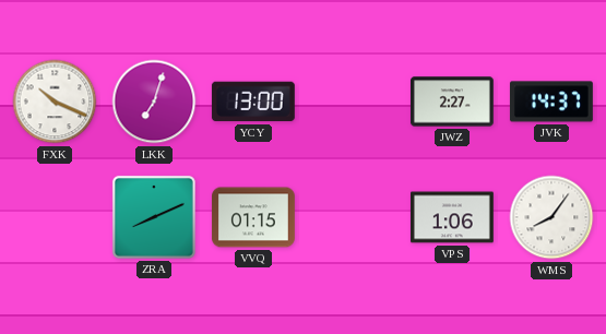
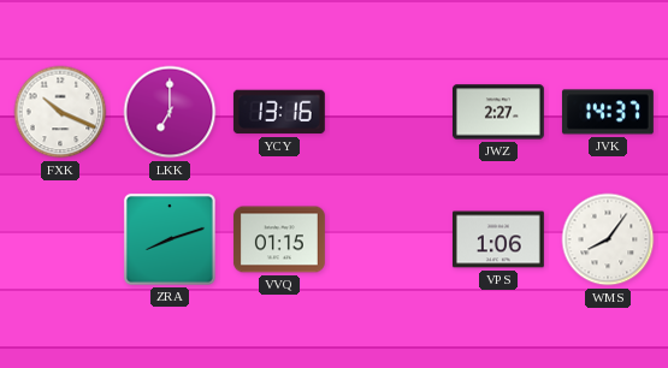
LKK: 7:03 -> 7:00
YCY: 13:00 -> 13:16
ZRA: 8:11 -> 8:12
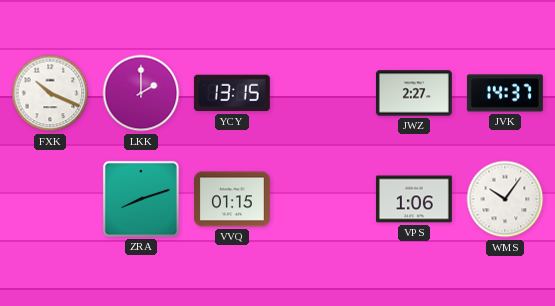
LKK: 7:00 -> 2:00
YCY: 13:16 -> 13:15
WMS: 8:06 -> 10:06
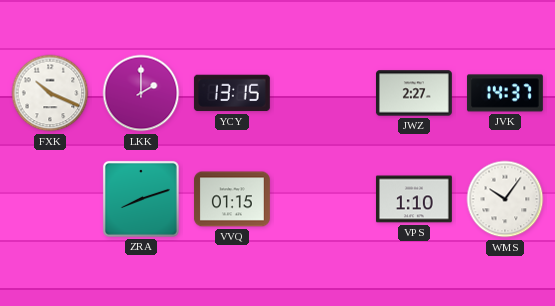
VPS: 1:06 -> 1:10
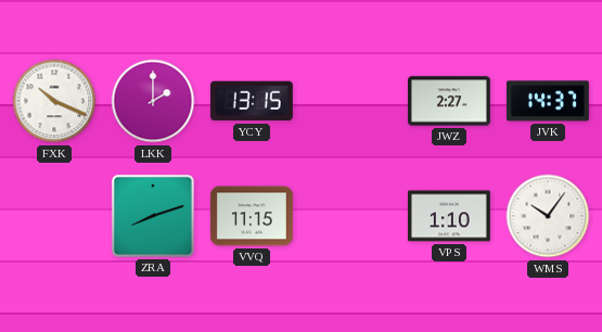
VVQ: 01:15 -> 11:15
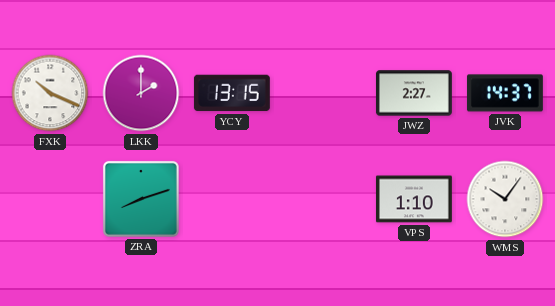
VVQ: 11:15 -> none
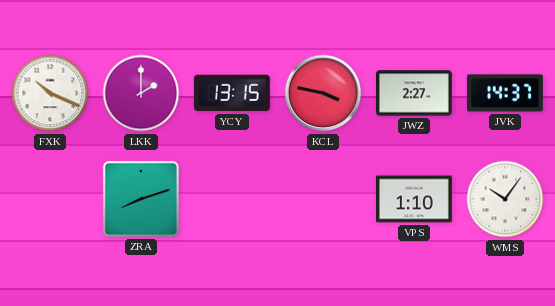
KCL: none -> 3:47
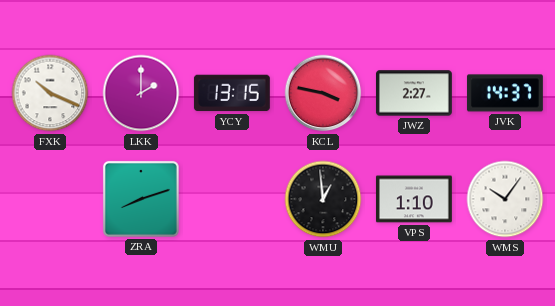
WMU: none -> 12:59
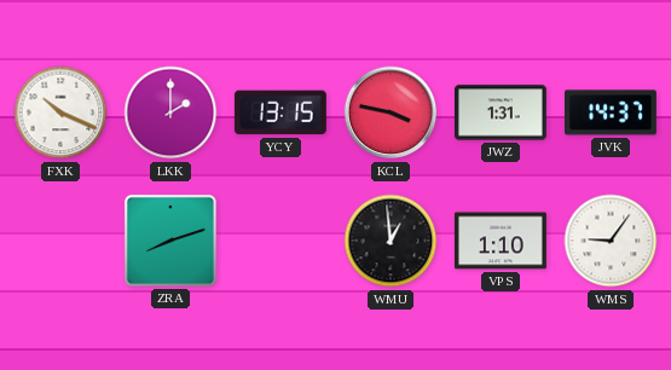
JWZ: 2:27 -> 1:31
WMS: 10:06 -> 9:06
